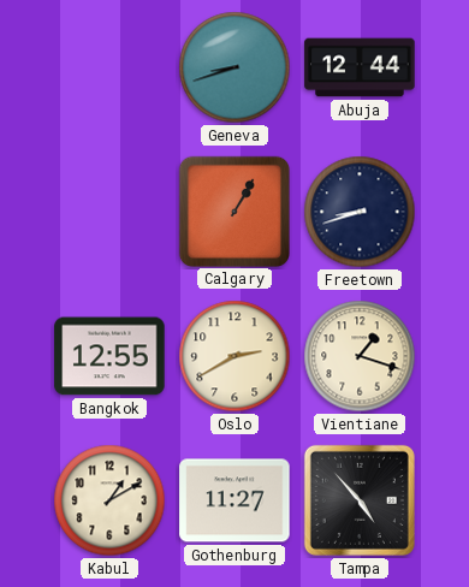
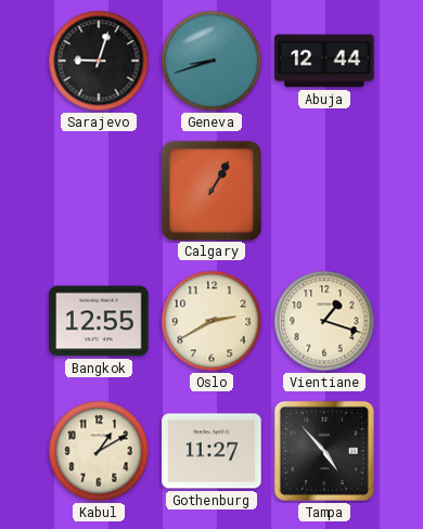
Sarajevo: none -> 9:03
Freetown: 8:42 -> none
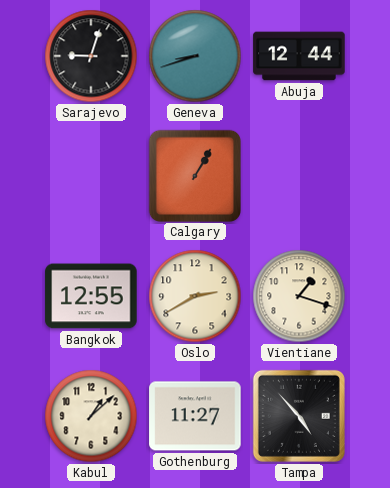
Kabul: 1:10 -> 1:08
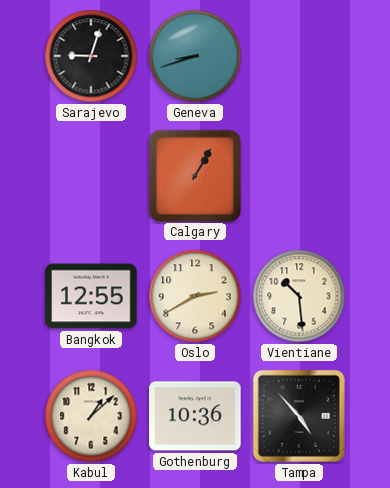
Abuja: 12:44 -> none
Vientiane: 1:18 -> 10:29
Gothenburg: 11:27 -> 10:36
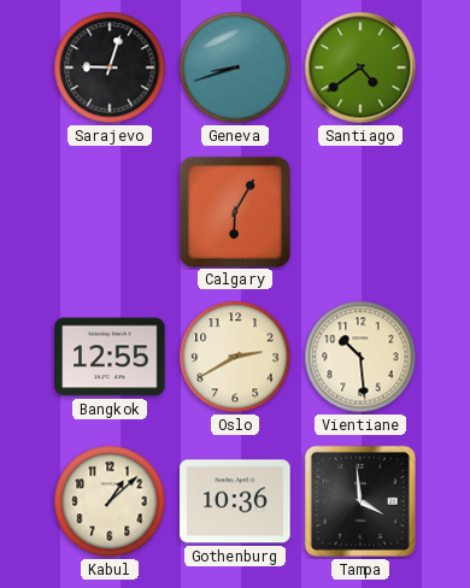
Santiago: none -> 4:39
Calgary: 1:05 -> 6:05
Tampa: 4:53 -> 3:59
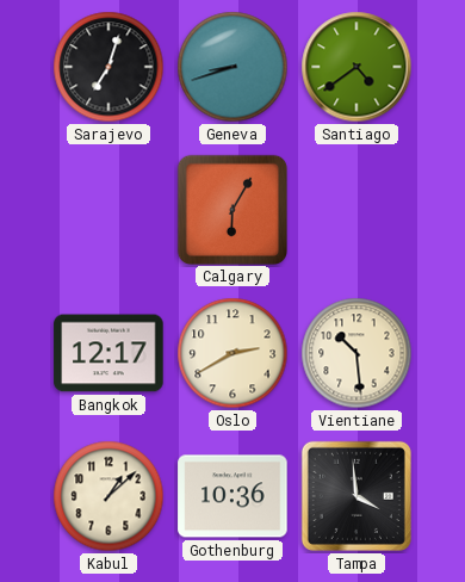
Sarajevo: 9:03 -> 7:03
Bangkok: 12:55 -> 12:17
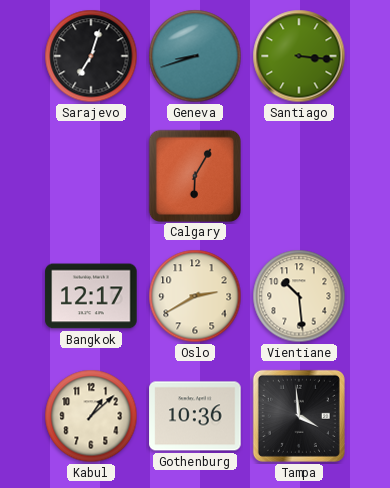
Santiago: 4:39 -> 3:16
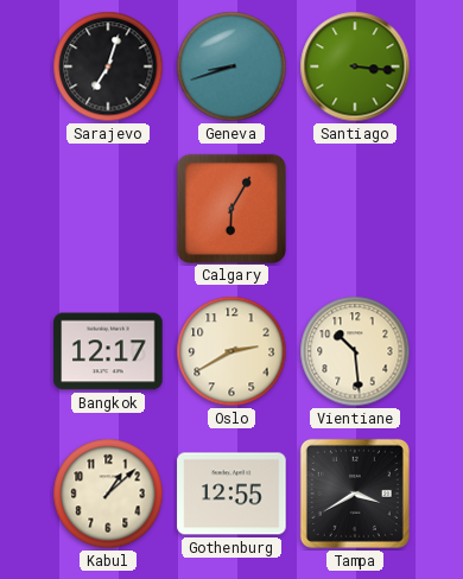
Gothenburg: 10:36 -> 12:55
Tampa: 3:59 -> 3:40
